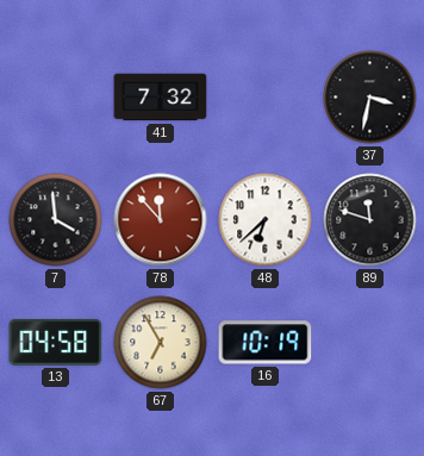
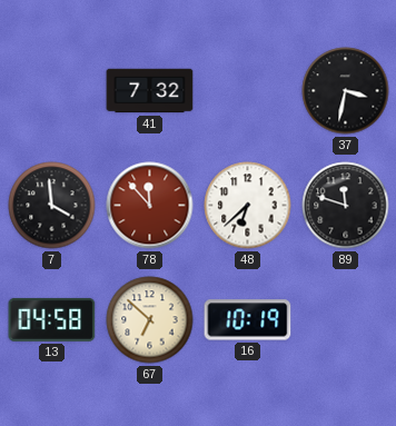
67: 6:55 -> 6:52
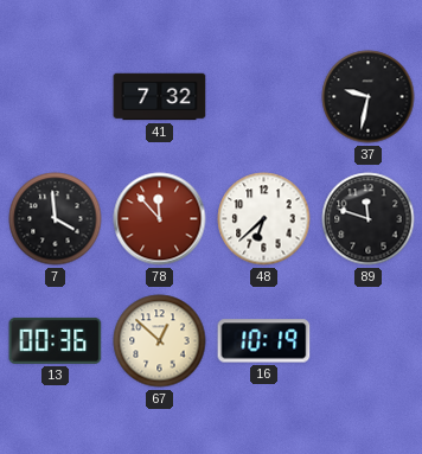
37: 3:32 -> 9:32
13: 04:58 -> 00:36
67: 6:52 -> 12:52
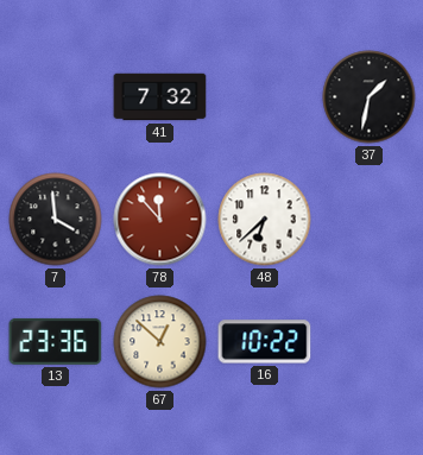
37: 9:32 -> 1:32
89: 11:48 -> none
13: 00:36 -> 23:36
16: 10:19 -> 10:22
